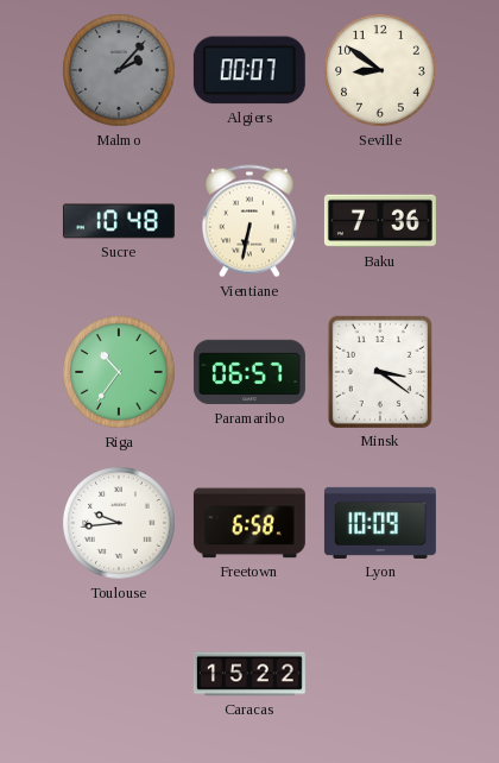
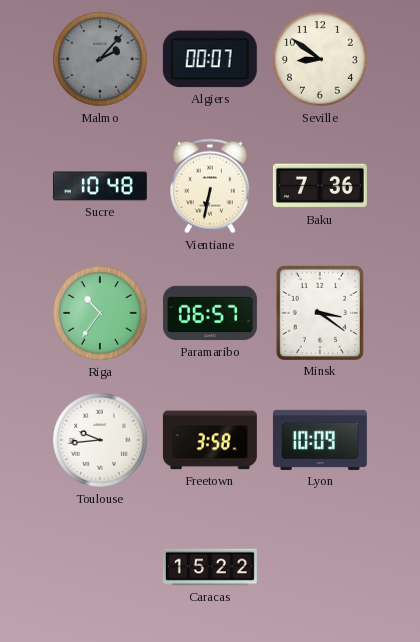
Freetown: 6:58 -> 3:58
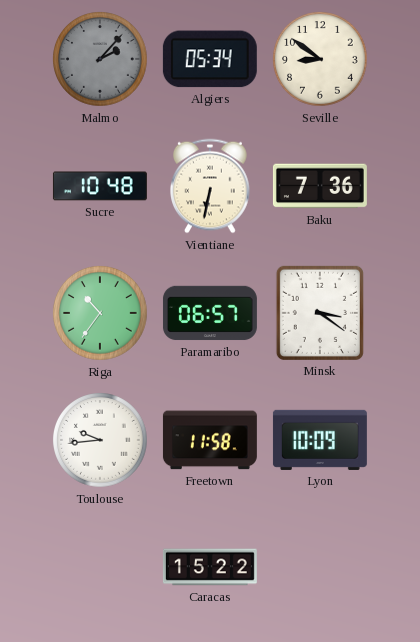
Algiers: 00:07 -> 05:34
Freetown: 3:58 -> 11:58
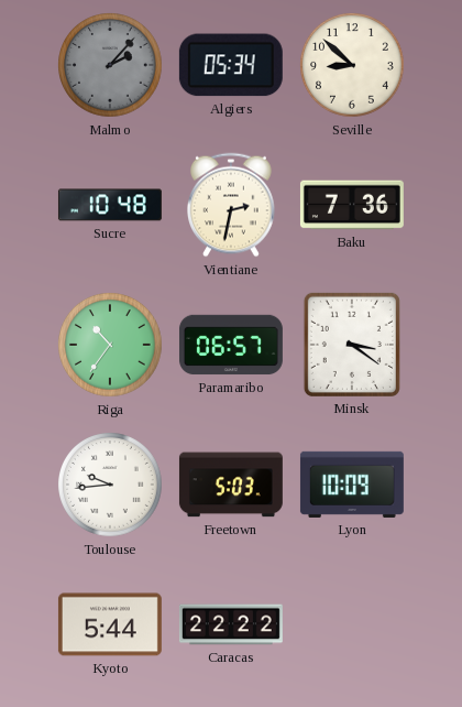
Seville: 8:51 -> 8:52
Vientiane: 6:32 -> 2:32
Freetown: 11:58 -> 5:03
Kyoto: none -> 5:44
Caracas: 15:22 -> 22:22
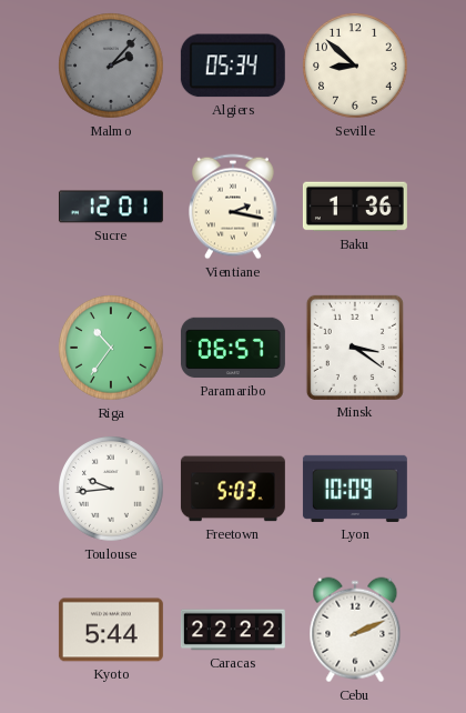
Sucre: 10:48 -> 12:01
Vientiane: 2:32 -> 2:17
Baku: 7:36 -> 1:36
Cebu: none -> 2:11
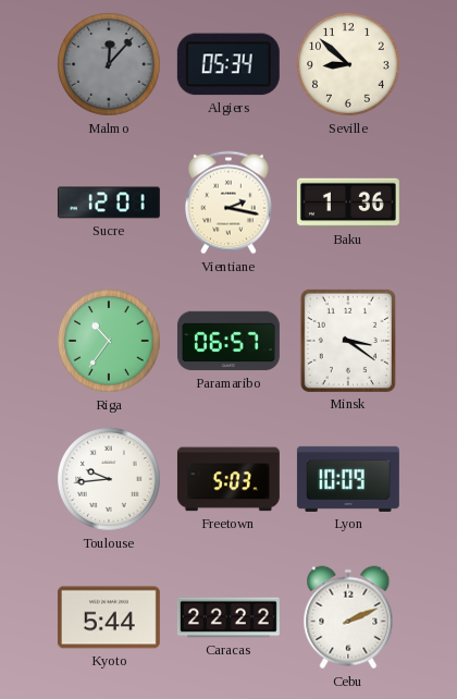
Malmo: 2:07 -> 12:07
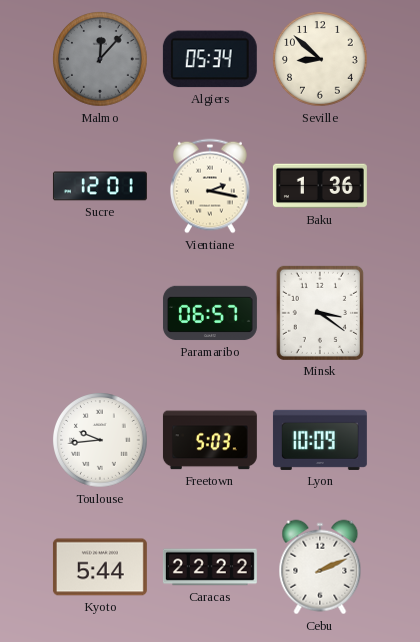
Riga: 10:36 -> none
